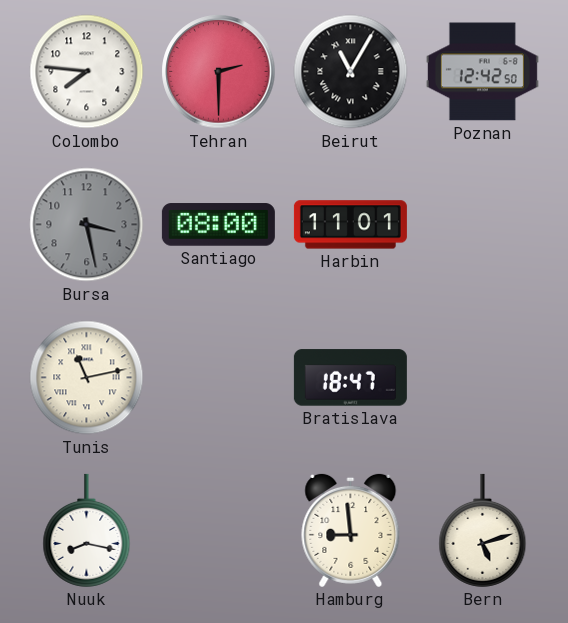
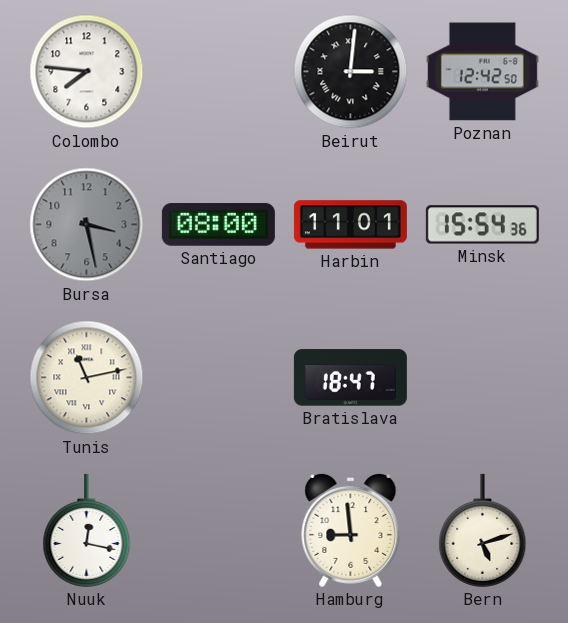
Tehran: 2:30 -> none
Beirut: 11:05 -> 3:01
Minsk: none -> 15:54
Nuuk: 8:17 -> 12:17
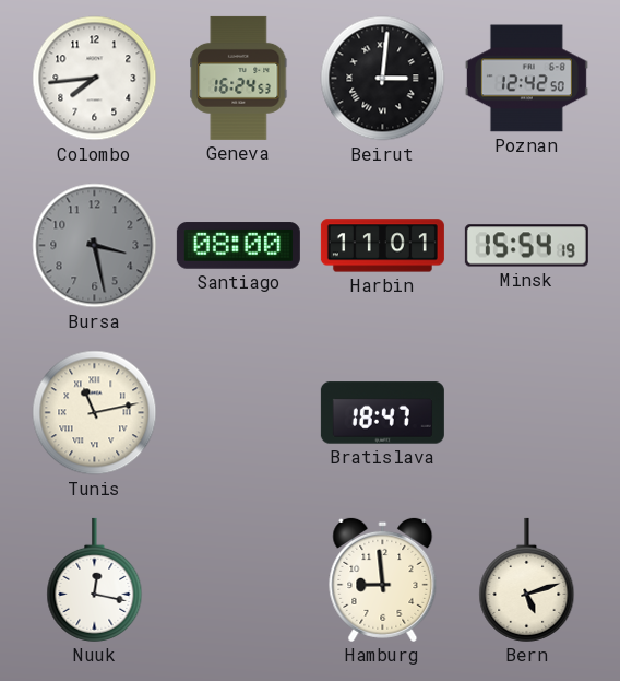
Colombo: 7:46 -> 7:44
Geneva: none -> 16:24
Minsk: 15:54:36 -> 15:54:19
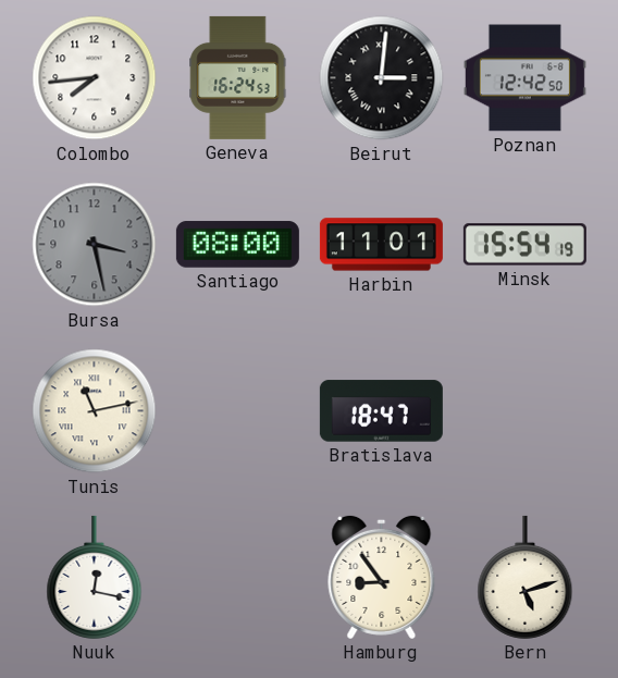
Hamburg: 8:59 -> 8:54
